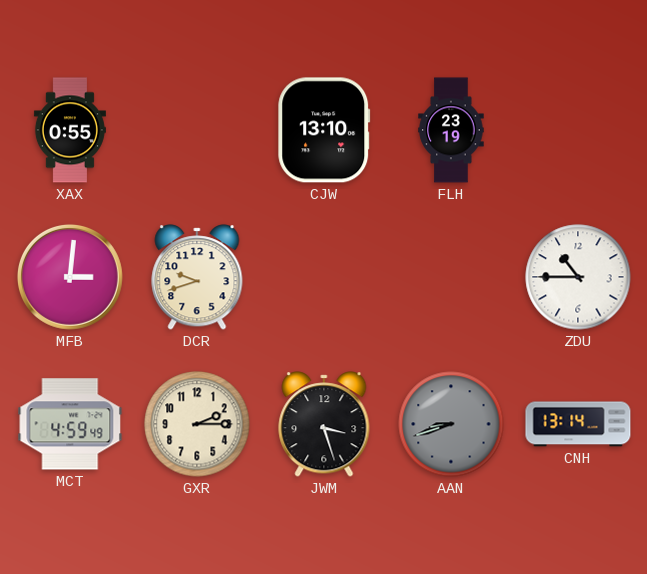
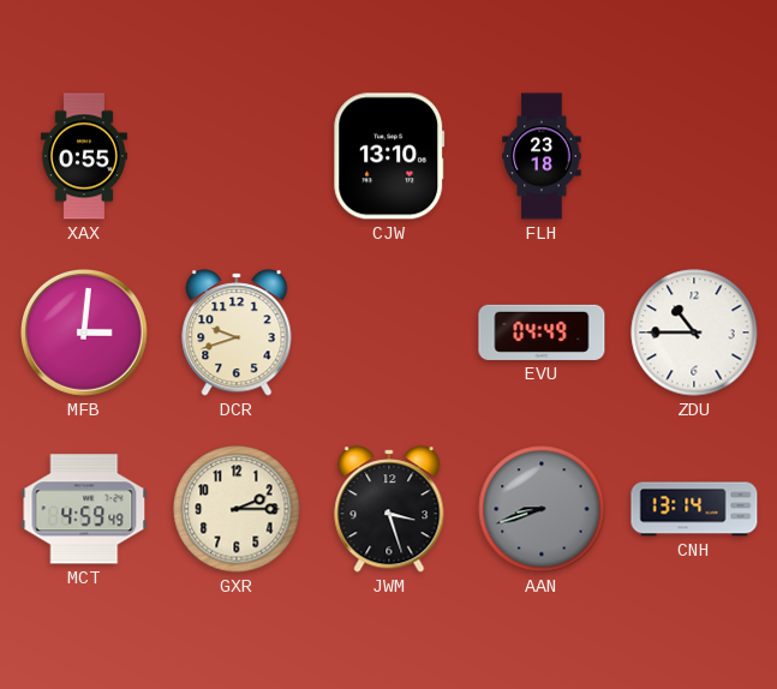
FLH: 23:19 -> 23:18
EVU: none -> 04:49
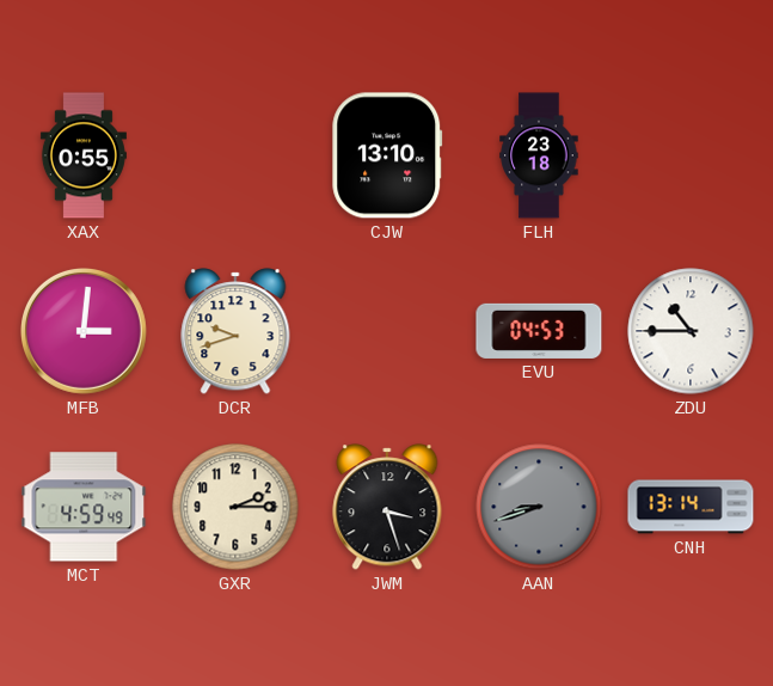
EVU: 04:49 -> 04:53
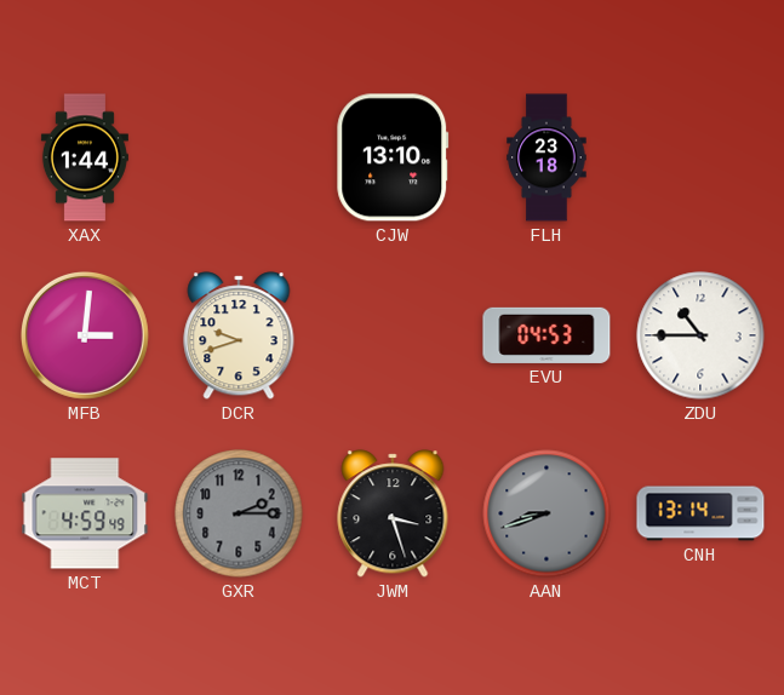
XAX: 0:55 -> 1:44
GXR dial: cream -> grey
